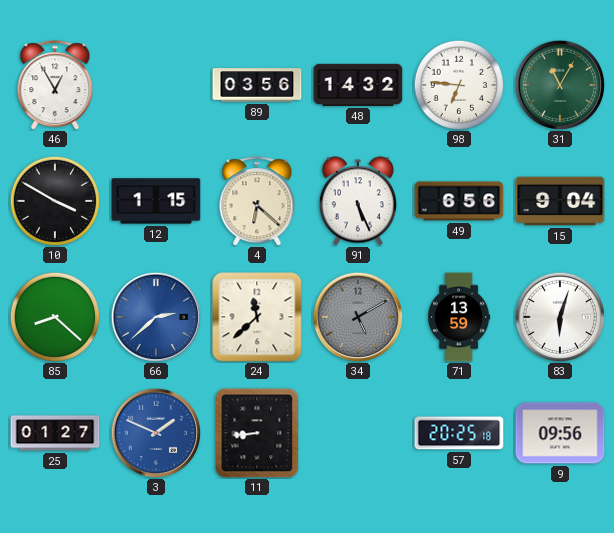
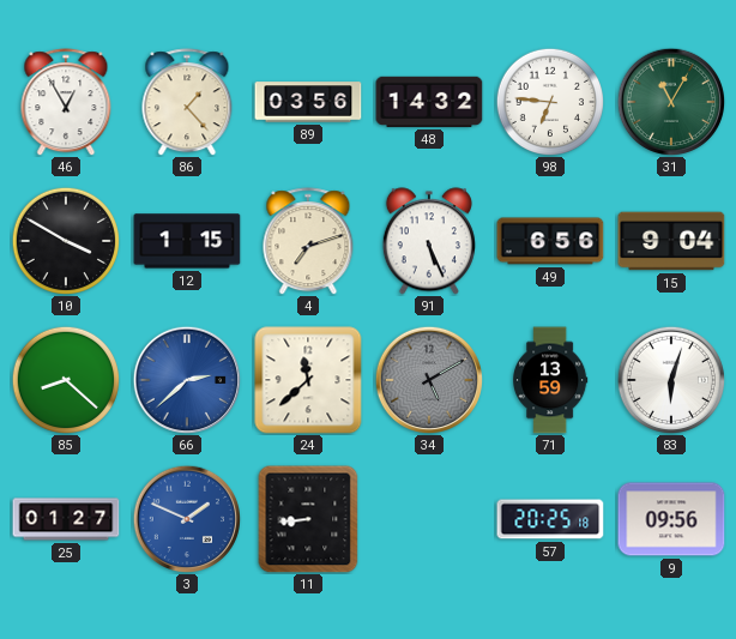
86: none -> 1:23
4: 6:22 -> 7:12
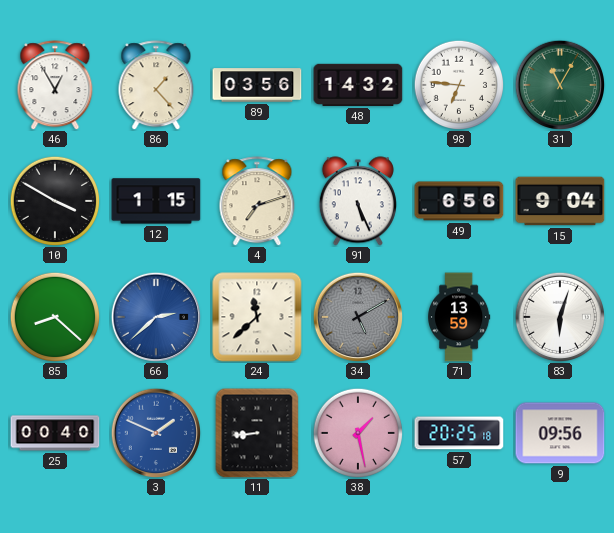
25: 01:27 -> 00:40
38: none -> 1:28
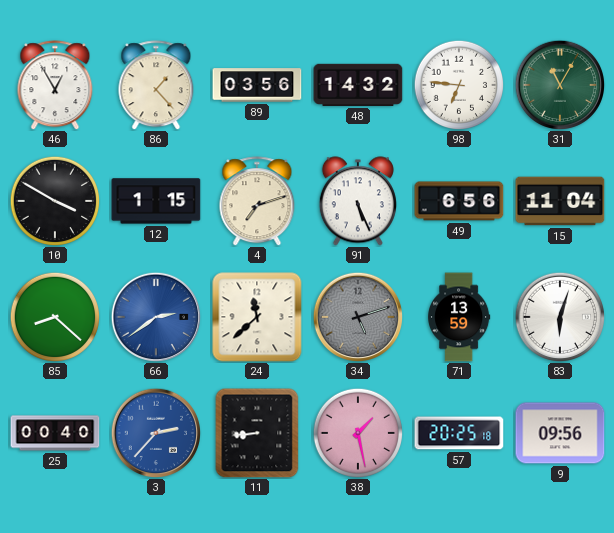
15: 9:04 -> 11:04
66: 2:38 -> 2:39
34: 5:10 -> 5:12
3: 1:49 -> 2:37
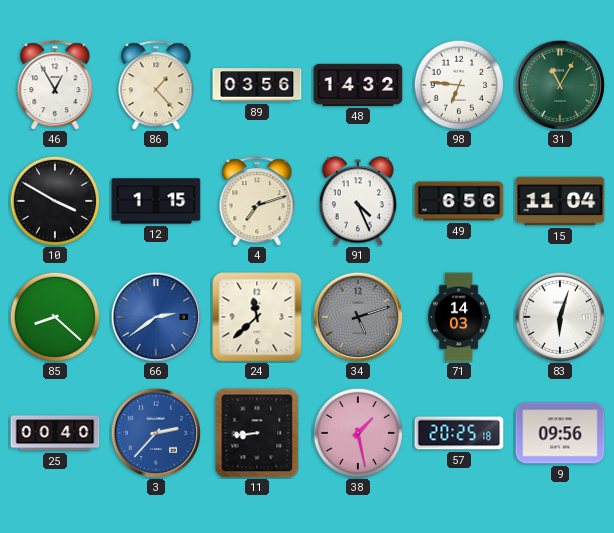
91: 5:26 -> 4:26
71: 13:59 -> 14:03
